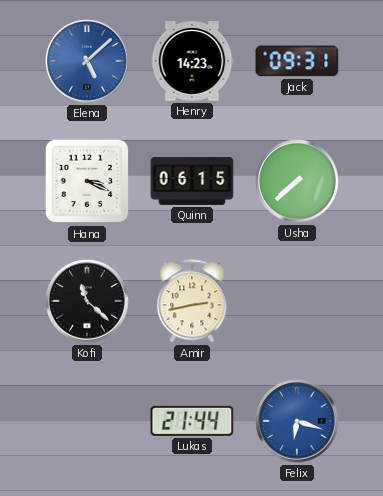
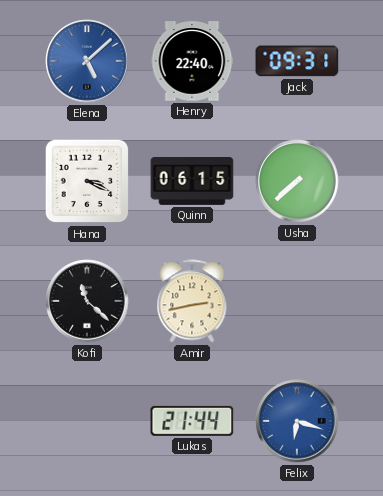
Henry: 14:23 -> 22:40
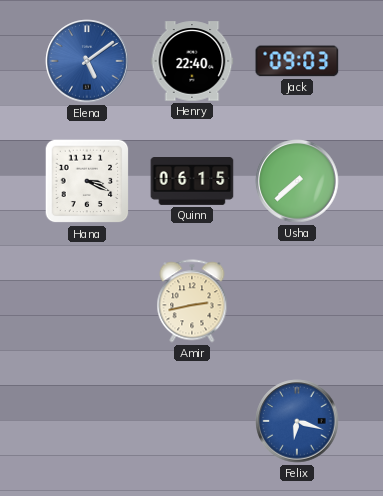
Elena: 5:08 -> 5:09
Jack: 09:31 -> 09:03
Kofi: 11:22 -> none
Lukas: 21:44 -> none
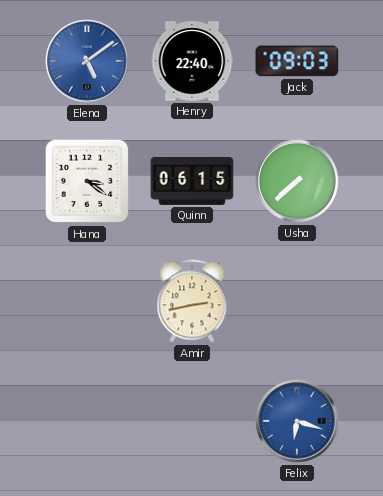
Hana: 3:19 -> 3:21
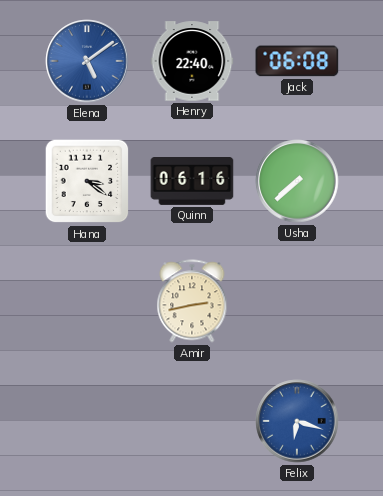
Jack: 09:03 -> 06:08
Quinn: 06:15 -> 06:16
